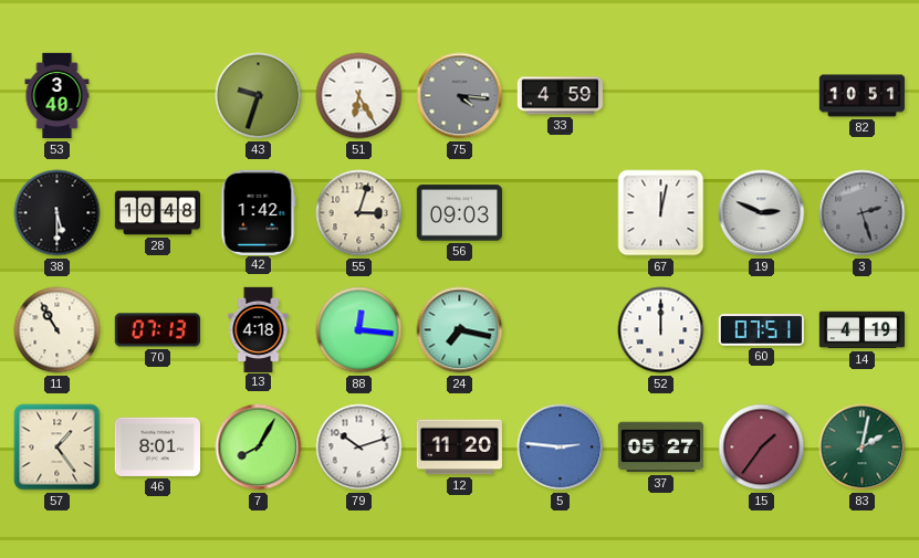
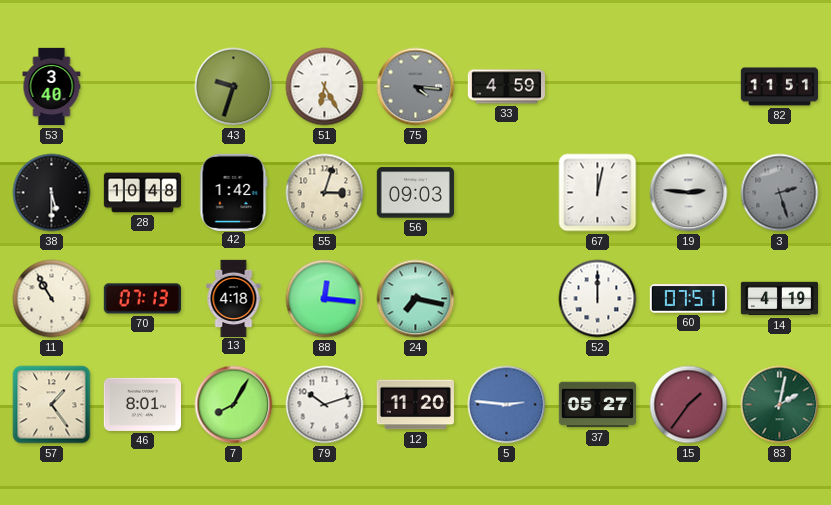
82: 10:51 -> 11:51
19: 2:49 -> 2:46
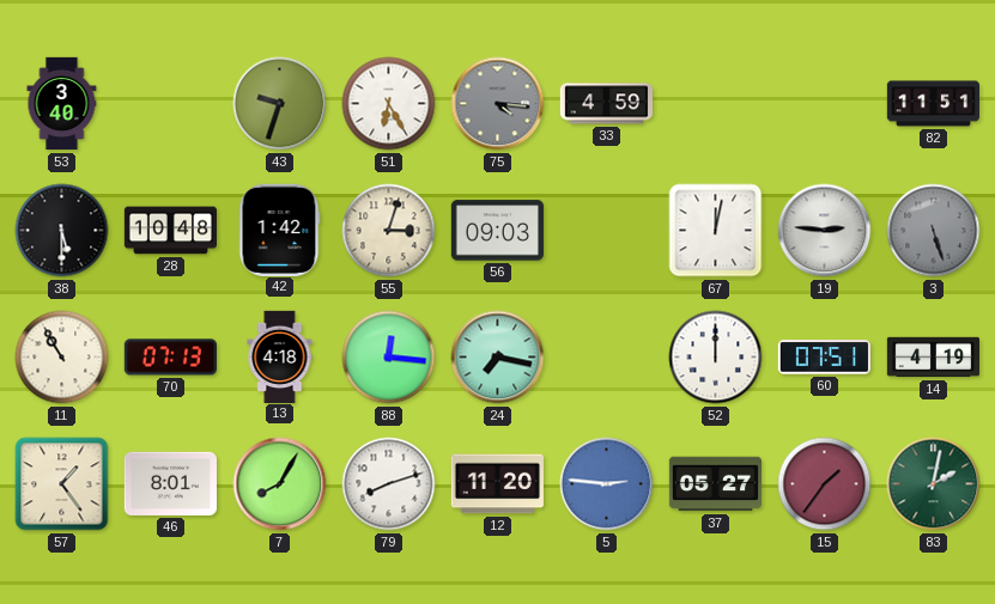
3: 2:27 -> 5:27
79: 10:12 -> 8:12
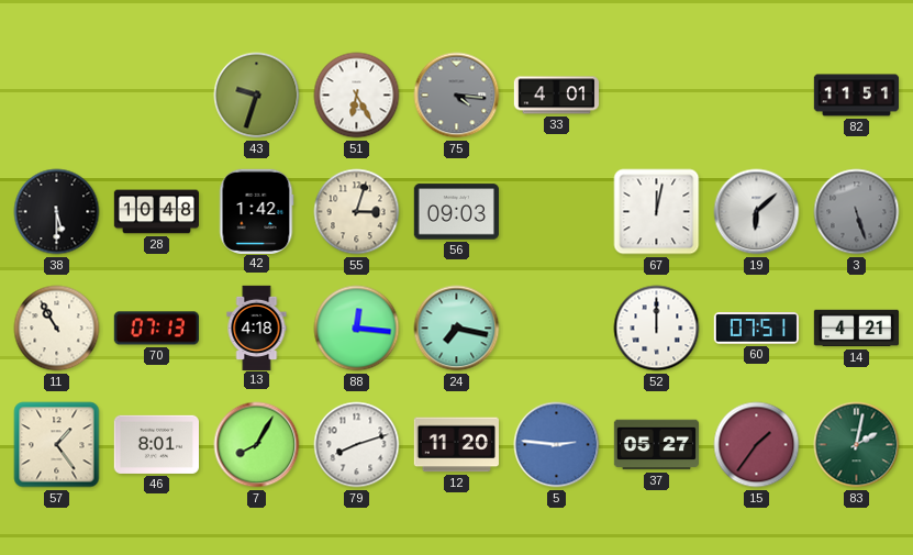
53: 3:40 -> none
33: 4:59 -> 4:01
19: 2:46 -> 6:08
14: 4:19 -> 4:21
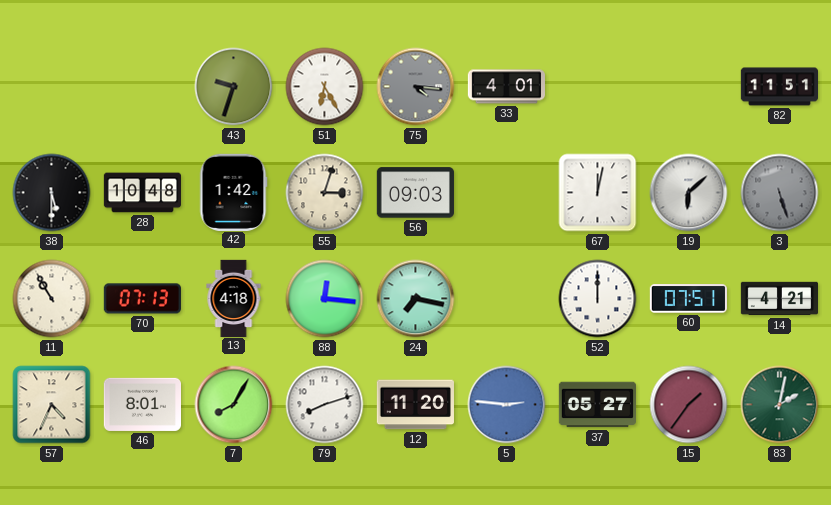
57: 1:24 -> 4:34
